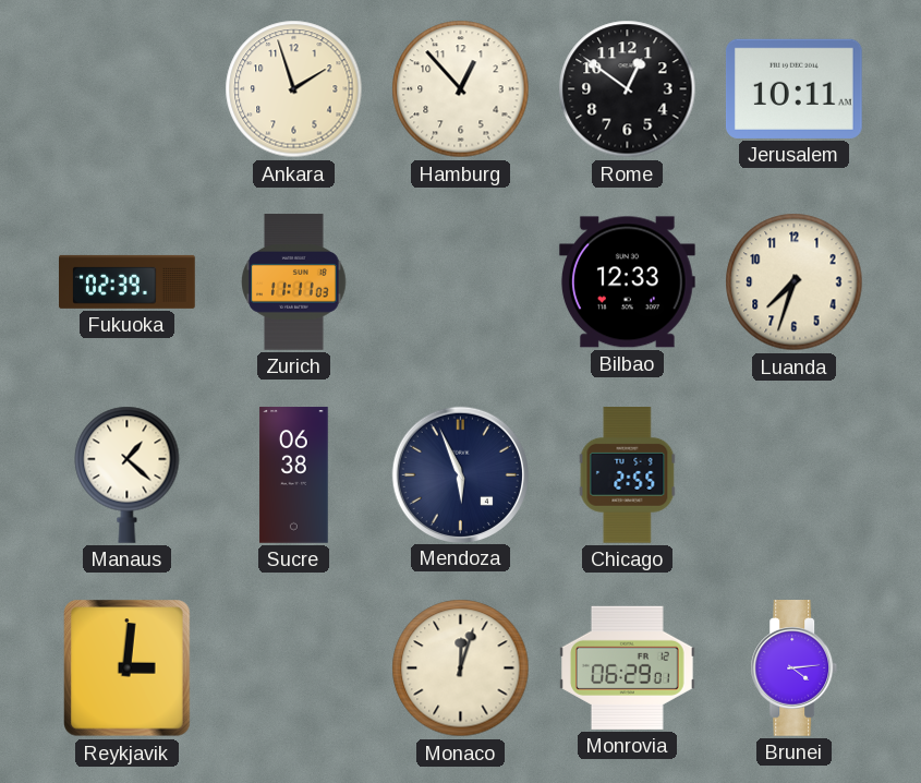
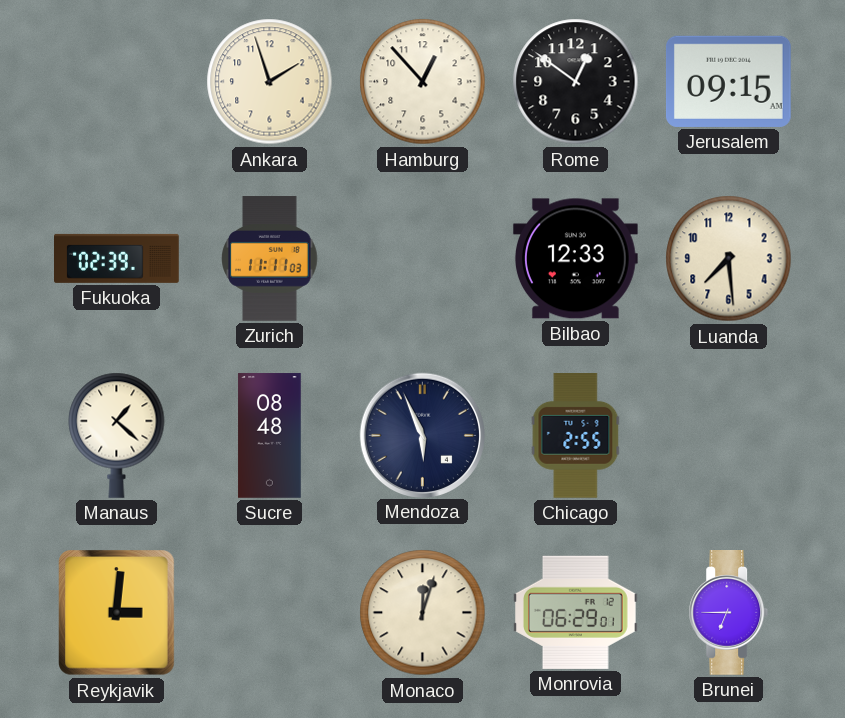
Jerusalem: 10:11 -> 09:15
Luanda: 7:33 -> 7:29
Sucre: 06:38 -> 08:48
Brunei: 4:14 -> 6:45
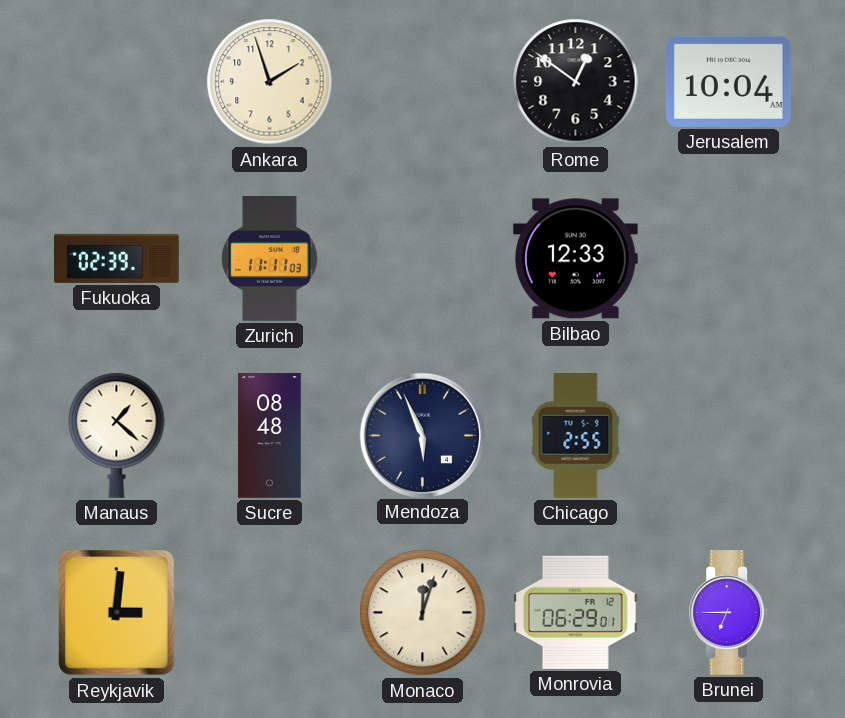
Hamburg: 12:53 -> none
Jerusalem: 09:15 -> 10:04
Luanda: 7:29 -> none
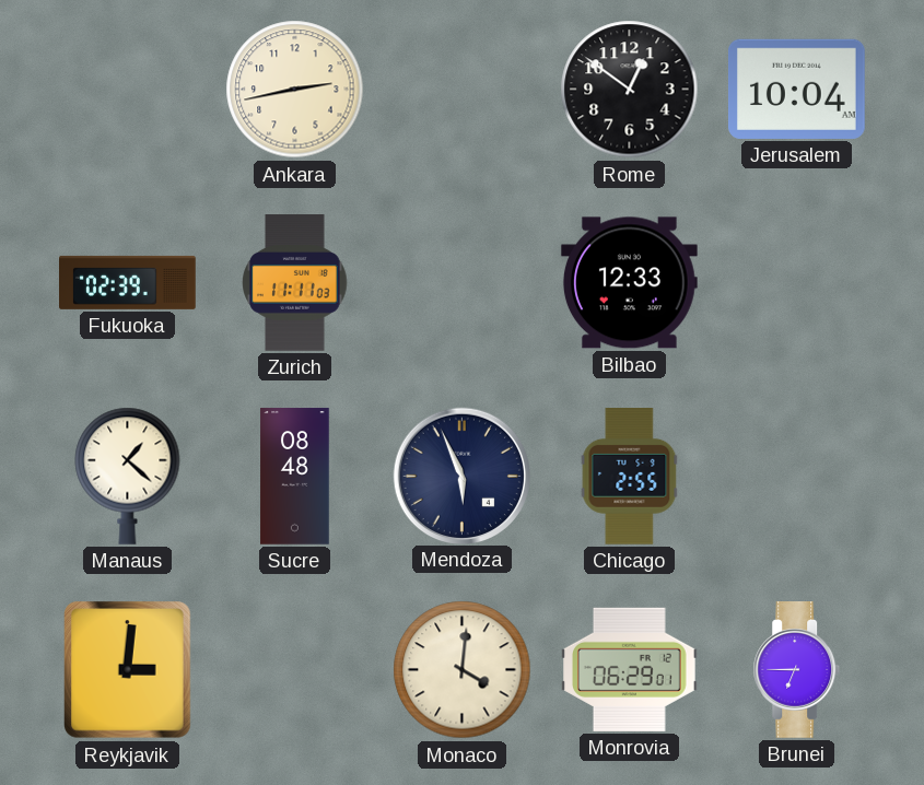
Ankara: 1:57 -> 2:43
Monaco: 12:03 -> 4:01
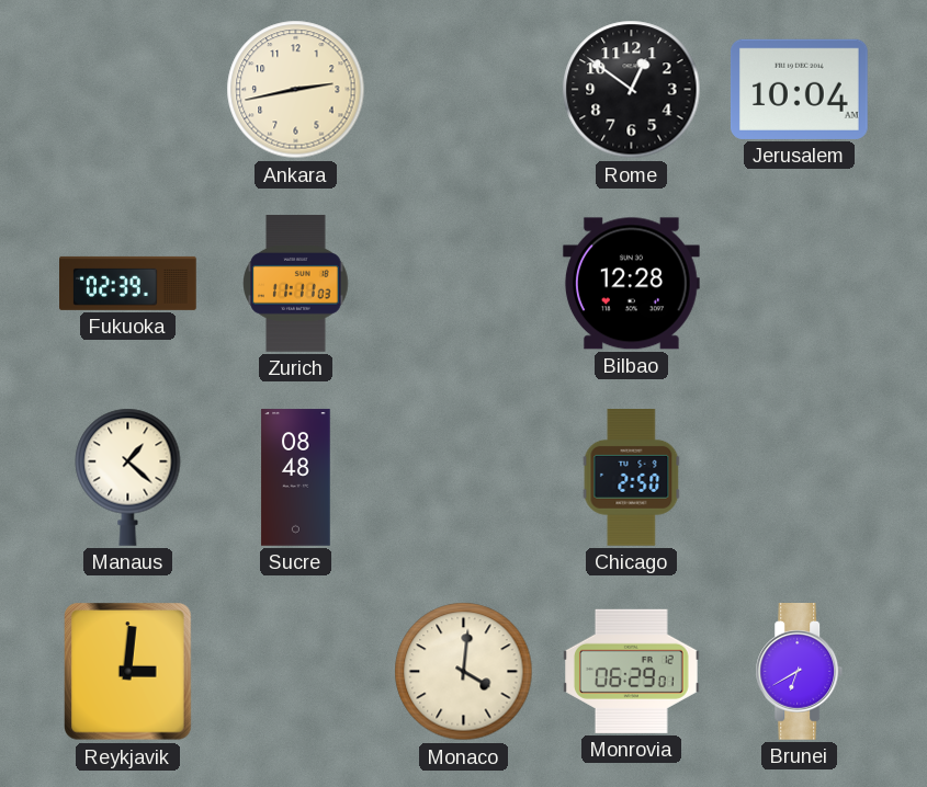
Bilbao: 12:33 -> 12:28
Mendoza: 5:56 -> none
Chicago: 2:55 -> 2:50
Brunei: 6:45 -> 6:40
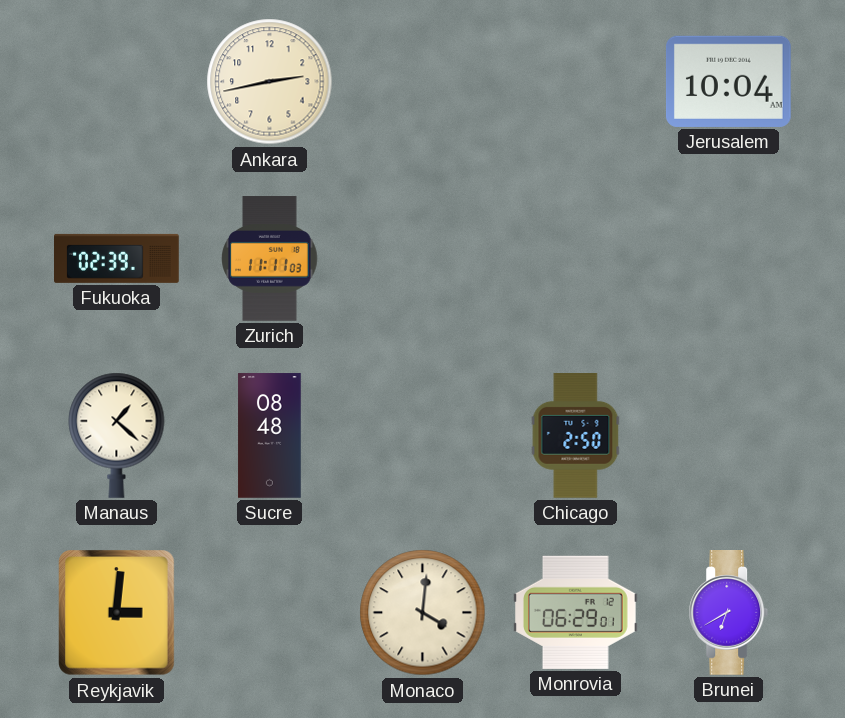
Rome: 12:51 -> none
Bilbao: 12:28 -> none
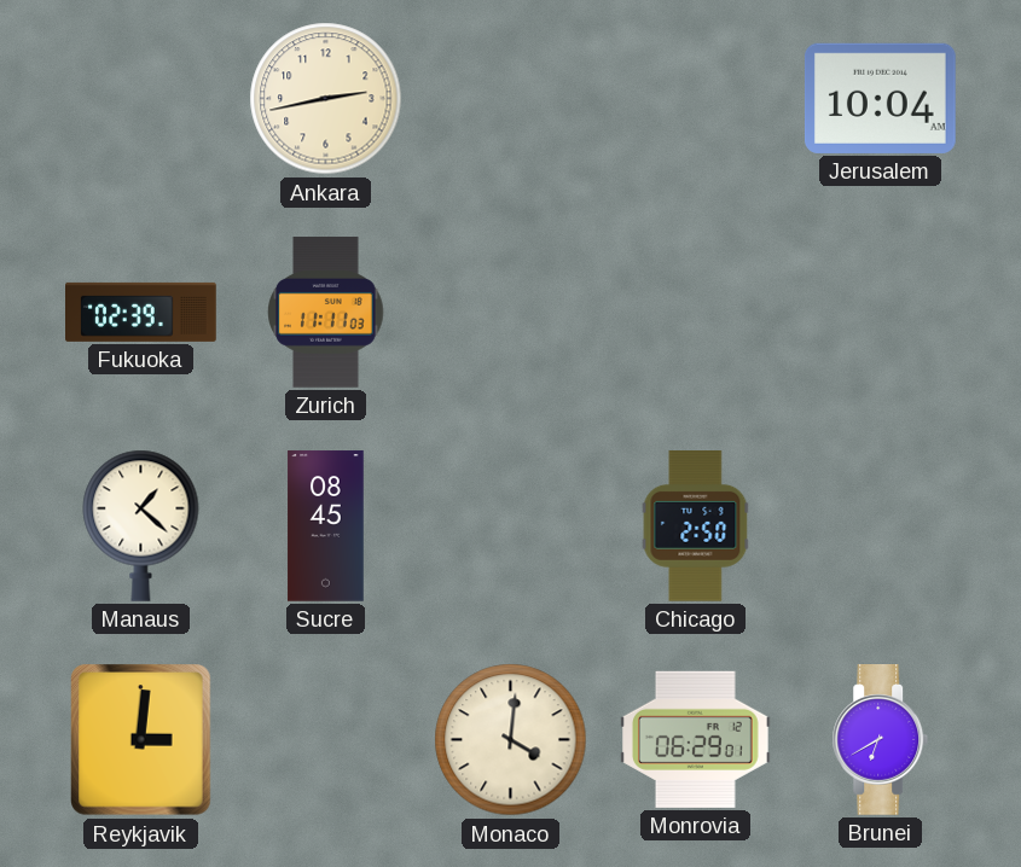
Sucre: 08:48 -> 08:45
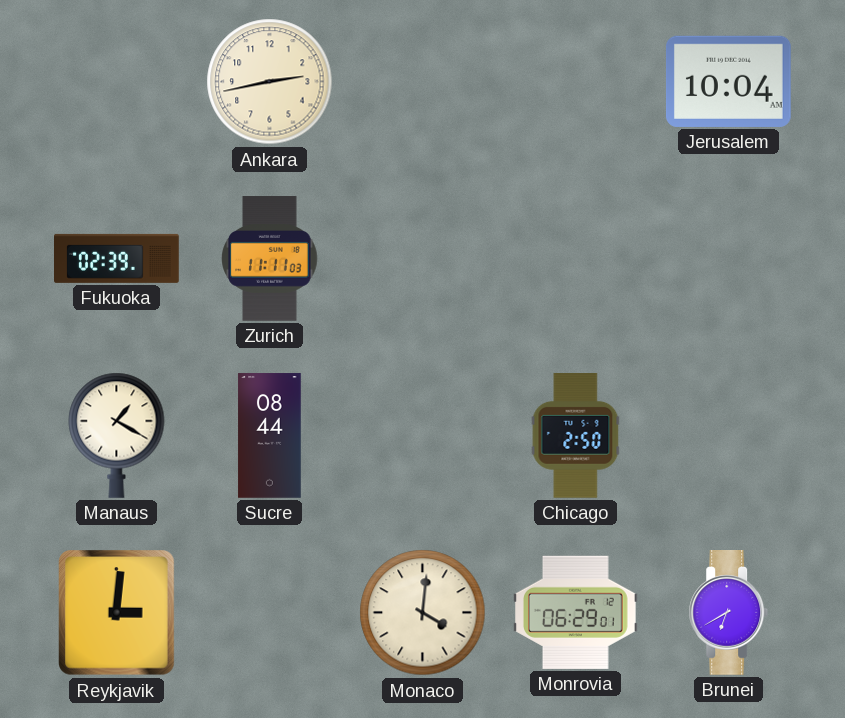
Manaus: 1:22 -> 1:20
Sucre: 08:45 -> 08:44
